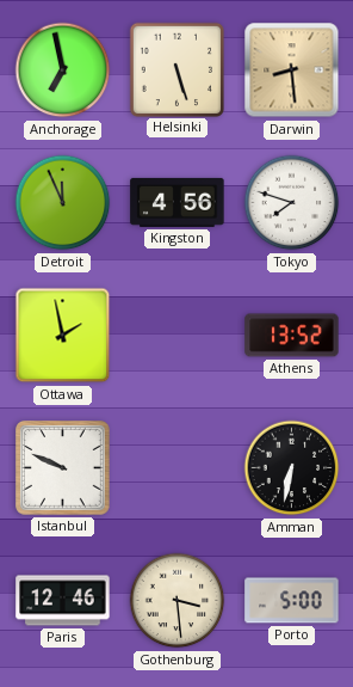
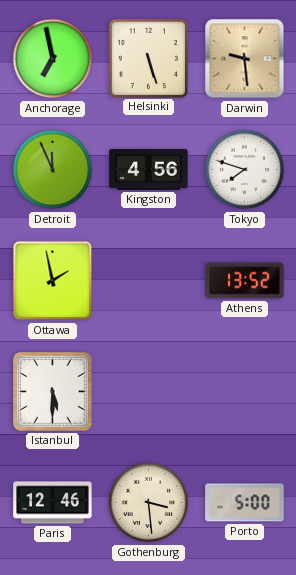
Darwin: 8:29 -> 9:29
Istanbul: 9:49 -> 5:30
Amman: 6:32 -> none
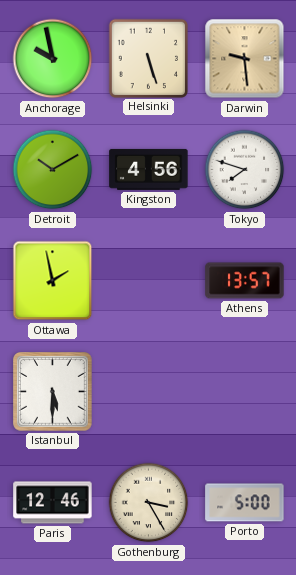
Anchorage: 6:58 -> 9:58
Detroit: 11:56 -> 10:10
Athens: 13:52 -> 13:57
Gothenburg: 3:29 -> 3:25
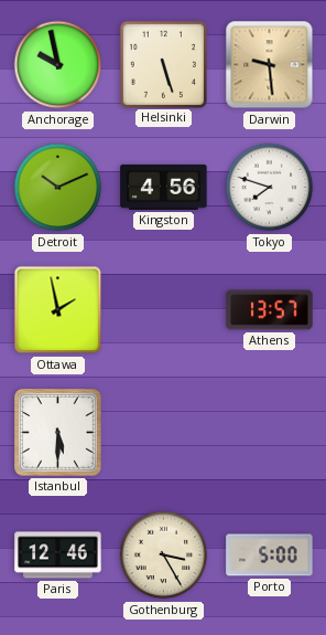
Detroit: 10:10 -> 10:11
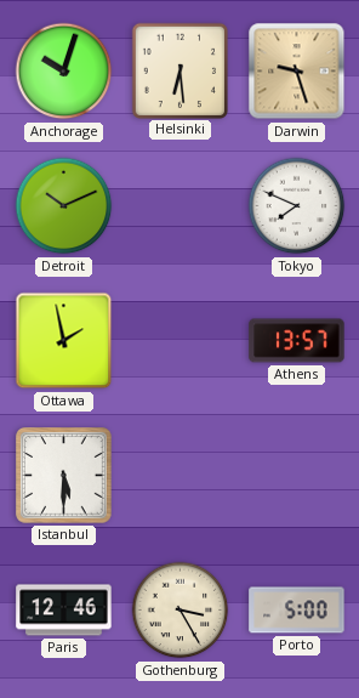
Anchorage: 9:58 -> 10:03
Helsinki: 5:27 -> 6:29
Darwin: 9:29 -> 9:27
Kingston: 4:56 -> none
Tokyo: 7:48 -> 7:49
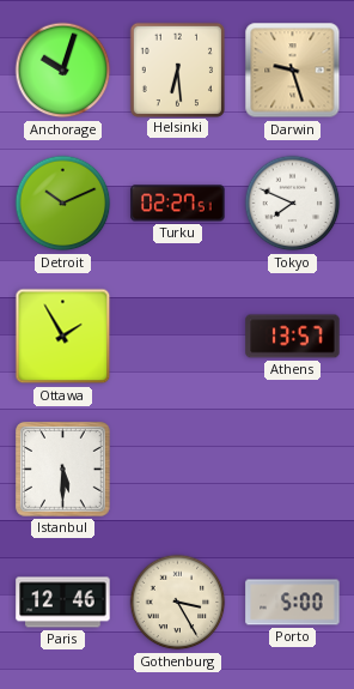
Turku: none -> 02:27
Ottawa: 1:58 -> 1:55
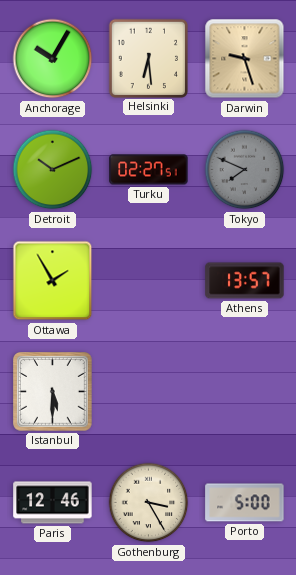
Anchorage: 10:03 -> 10:05
Tokyo dial: white -> grey
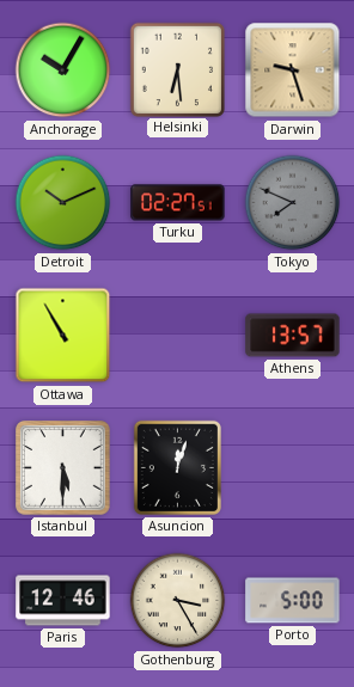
Ottawa: 1:55 -> 10:55
Asuncion: none -> 12:03
